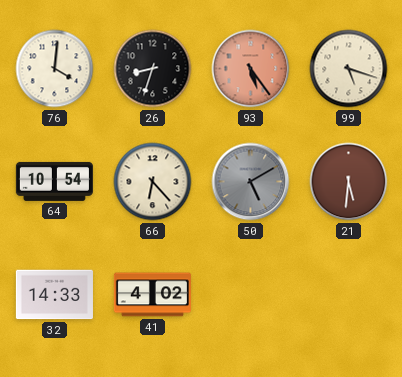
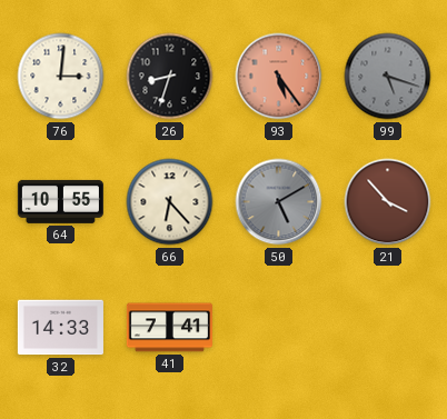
76: 4:01 -> 3:01
99 dial: cream -> grey
64: 10:54 -> 10:55
21: 5:31 -> 3:53
41: 4:02 -> 7:41
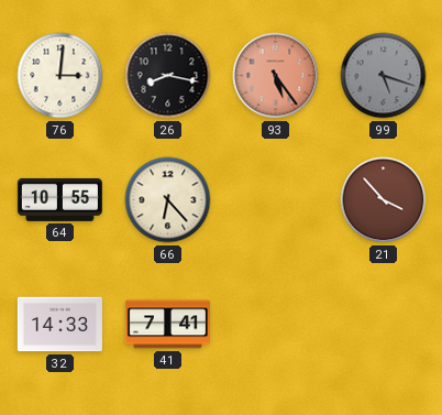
26: 8:33 -> 8:17
50: 5:10 -> none
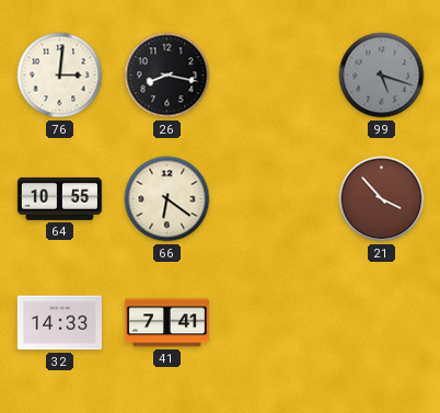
93: 5:24 -> none
66: 6:23 -> 6:21
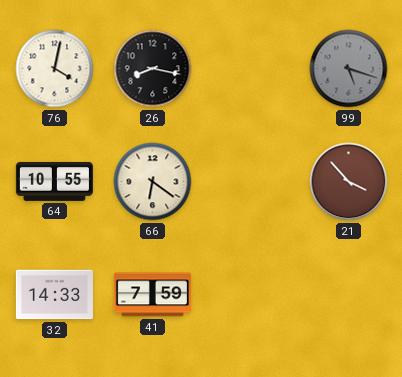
76: 3:01 -> 4:02
41: 7:41 -> 7:59
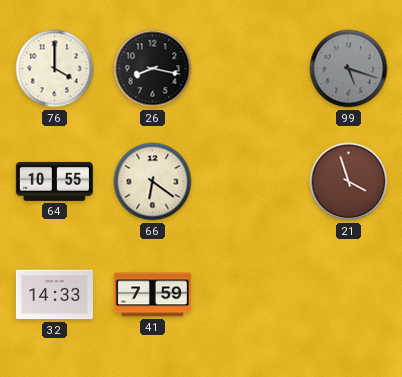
76: 4:02 -> 4:00
21: 3:53 -> 3:57
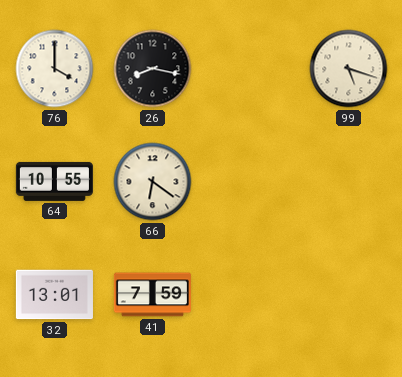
99 dial: grey -> cream
21: 3:57 -> none
32: 14:33 -> 13:01
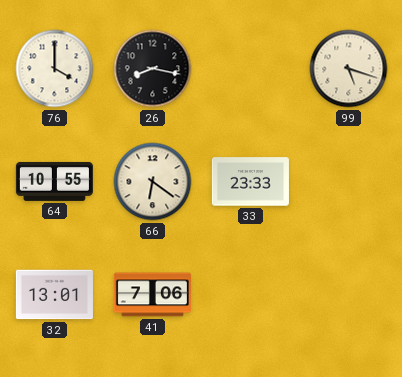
33: none -> 23:33
41: 7:59 -> 7:06
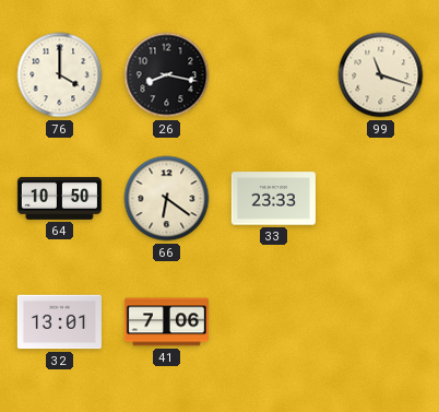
99: 5:18 -> 11:18
64: 10:55 -> 10:50
